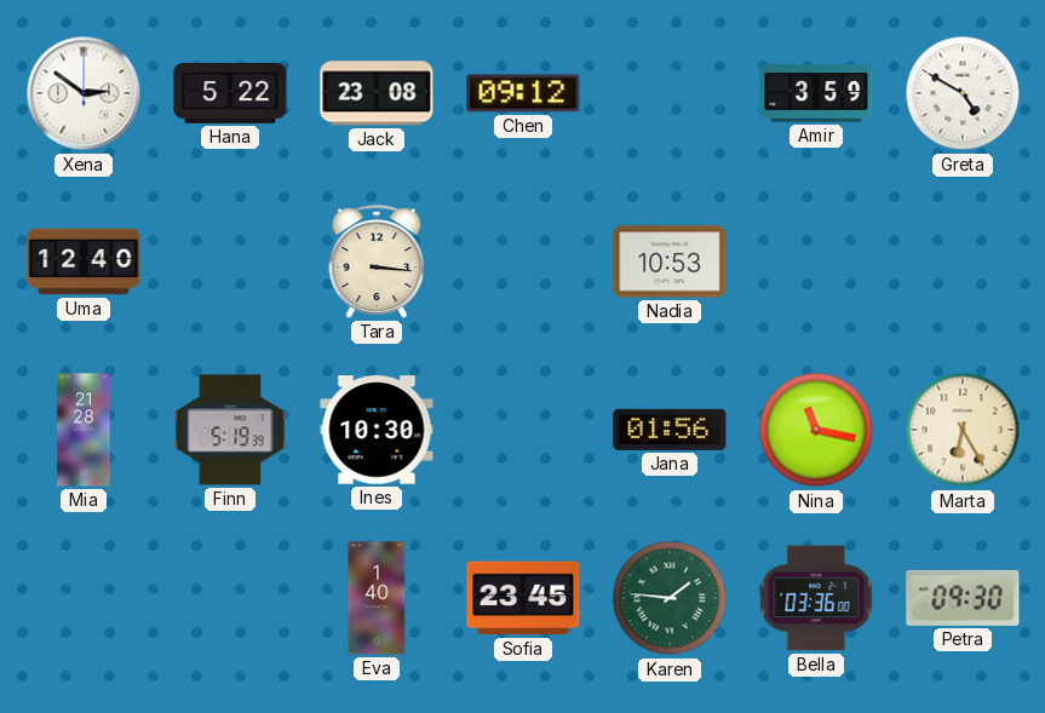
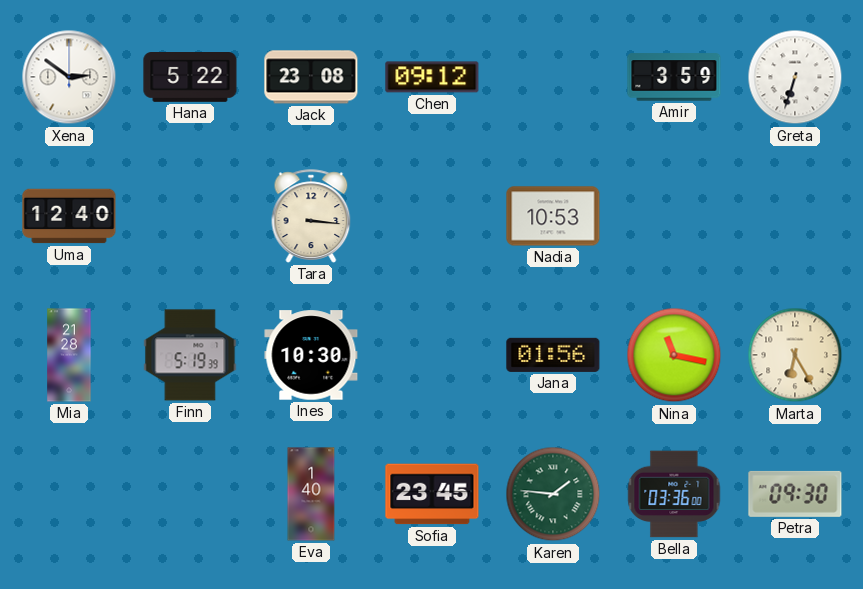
Greta: 4:50 -> 6:33
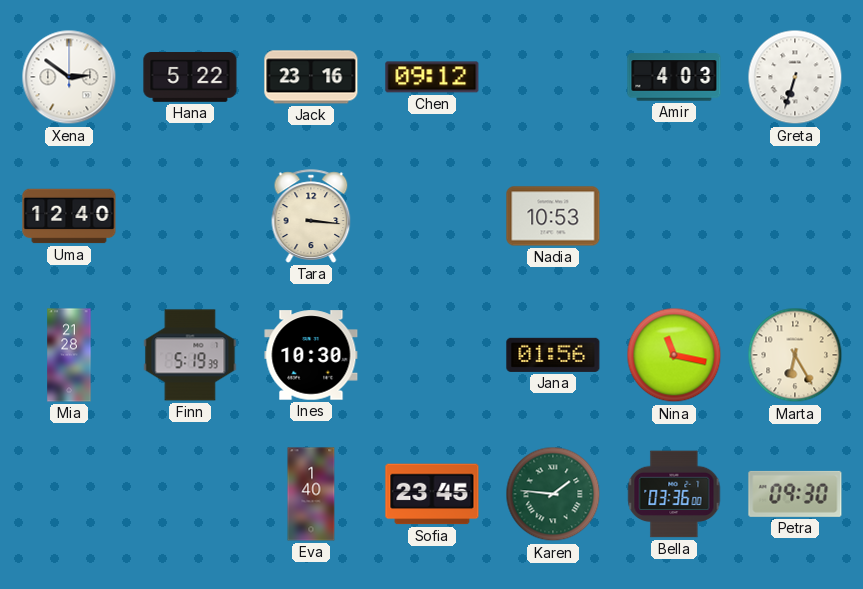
Jack: 23:08 -> 23:16
Amir: 3:59 -> 4:03
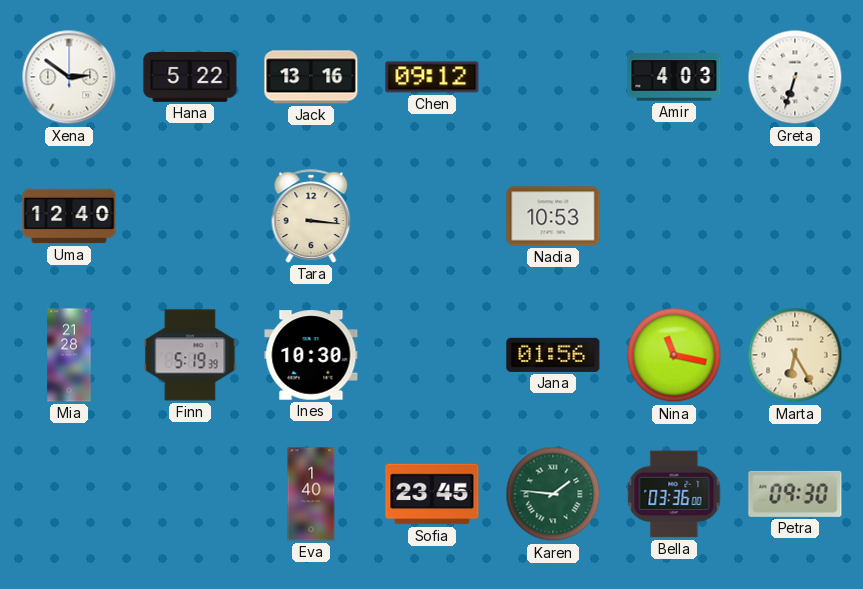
Jack: 23:16 -> 13:16
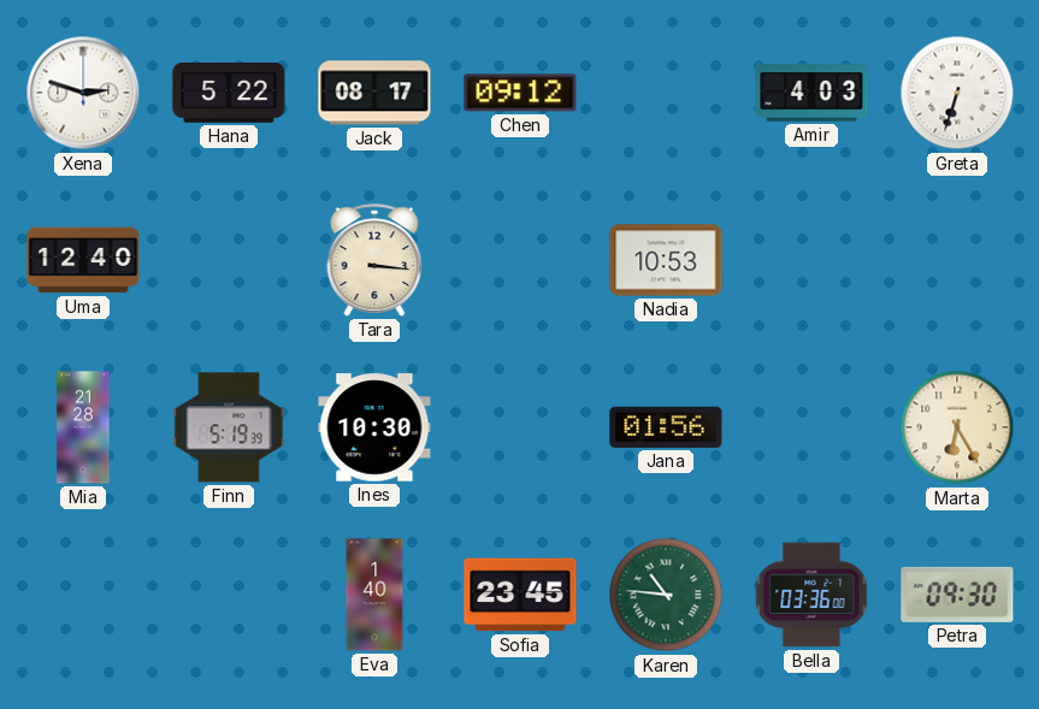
Xena: 2:51 -> 2:48
Jack: 13:16 -> 08:17
Nina: 11:17 -> none
Karen: 1:46 -> 10:46
